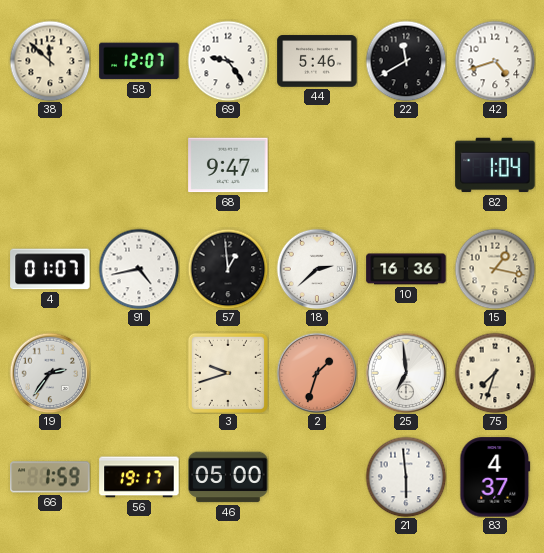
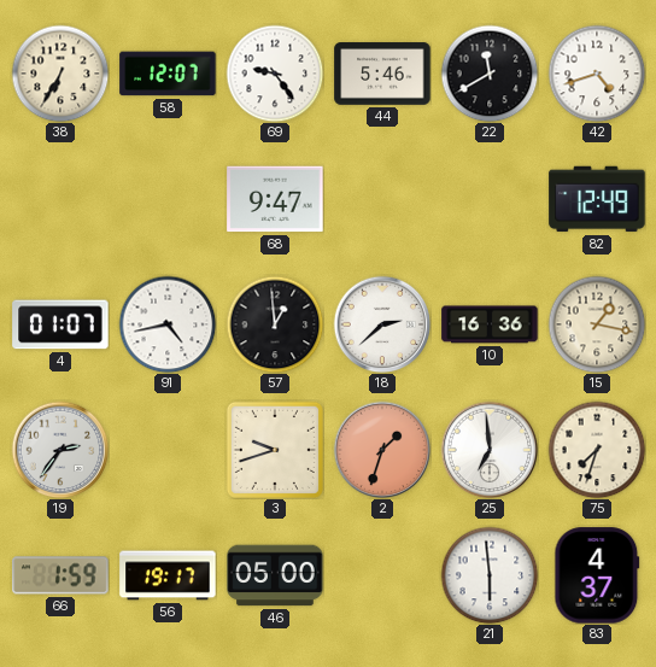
38: 11:52 -> 6:35
82: 1:04 -> 12:49
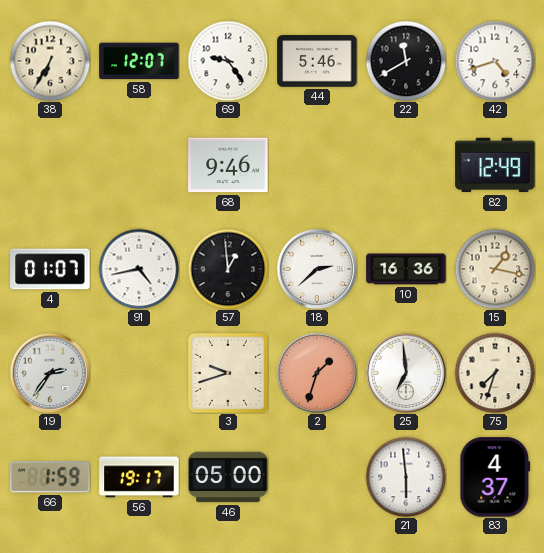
68: 9:47 -> 9:46
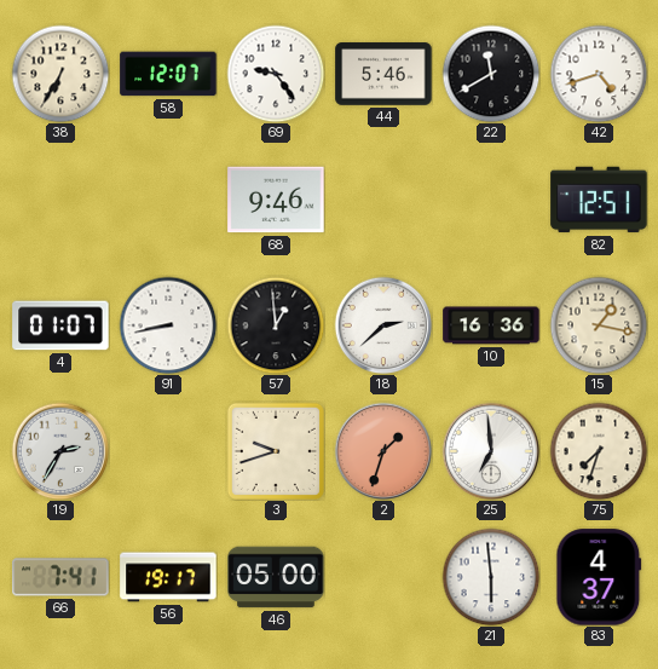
82: 12:49 -> 12:51
91: 4:43 -> 8:43
19: 2:36 -> 2:35
66: 1:59 -> 7:41
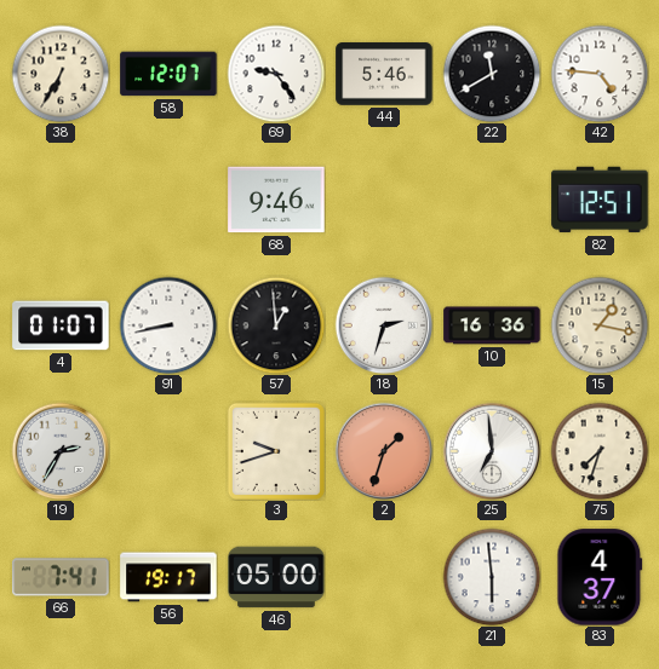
42: 4:42 -> 4:46
18: 2:38 -> 2:33
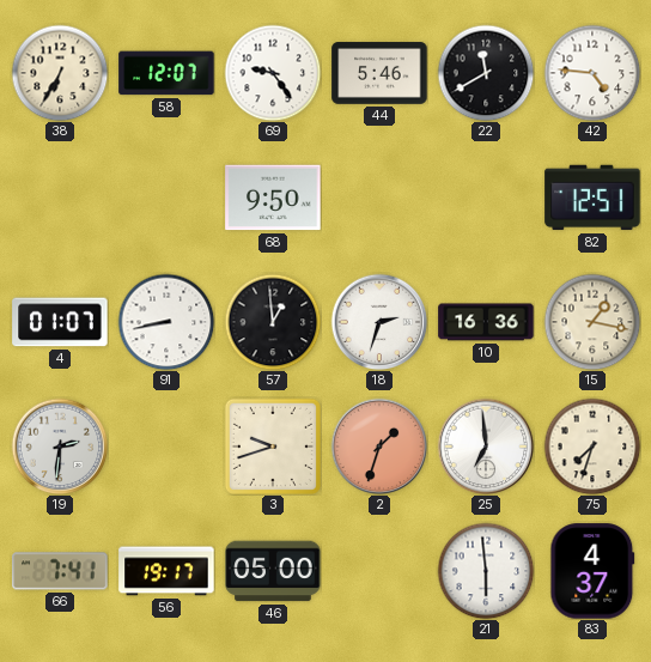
68: 9:46 -> 9:50
19: 2:35 -> 2:31
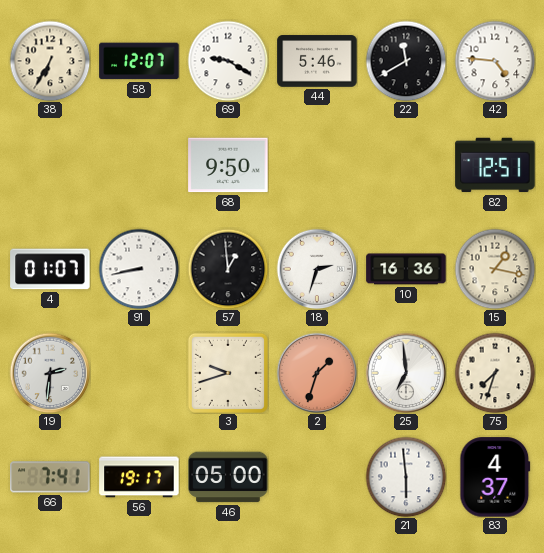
69: 9:24 -> 9:20
